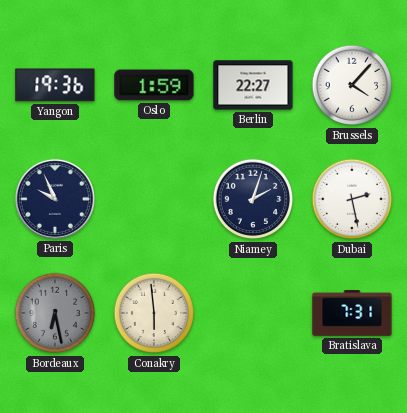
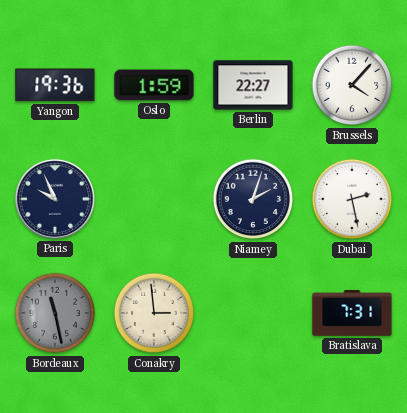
Bordeaux: 6:28 -> 11:28
Conakry: 5:59 -> 2:59
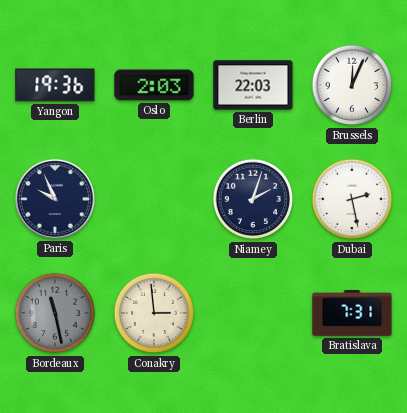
Oslo: 1:59 -> 2:03
Berlin: 22:27 -> 22:03
Brussels: 4:07 -> 12:04
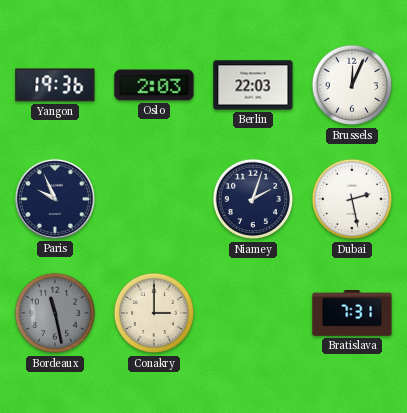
Conakry: 2:59 -> 3:00
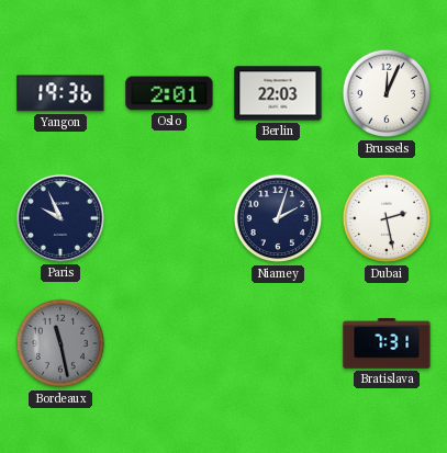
Oslo: 2:03 -> 2:01
Conakry: 3:00 -> none
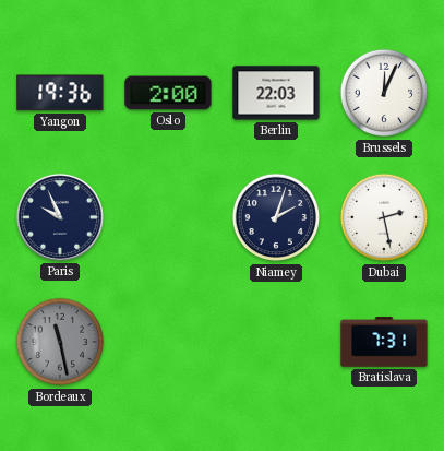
Oslo: 2:01 -> 2:00
